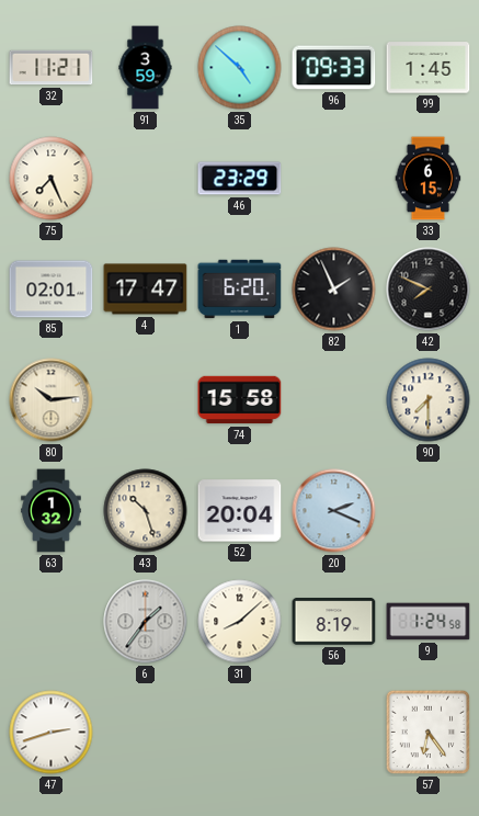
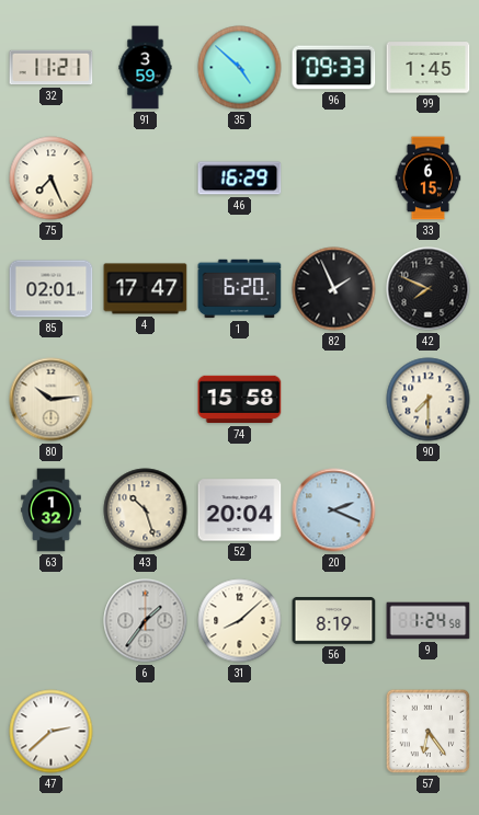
46: 23:29 -> 16:29
47: 2:42 -> 2:38
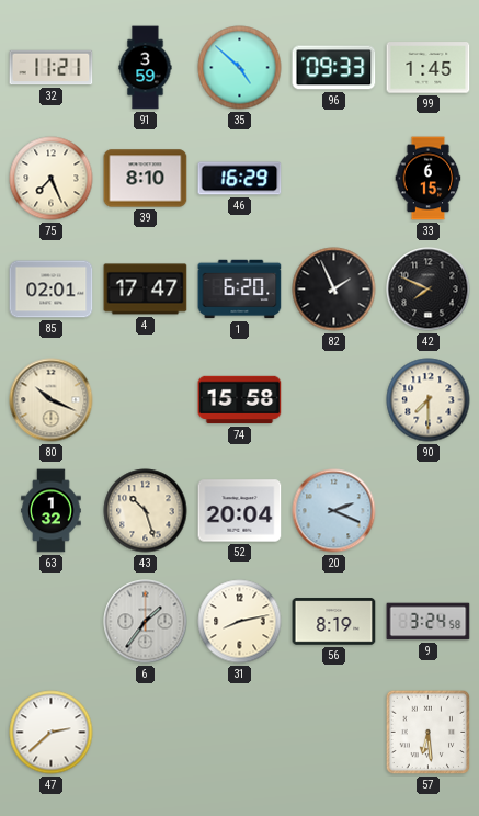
39: none -> 8:10
80: 10:14 -> 10:19
31: 8:08 -> 8:13
9: 1:24 -> 3:24
57: 6:24 -> 6:29
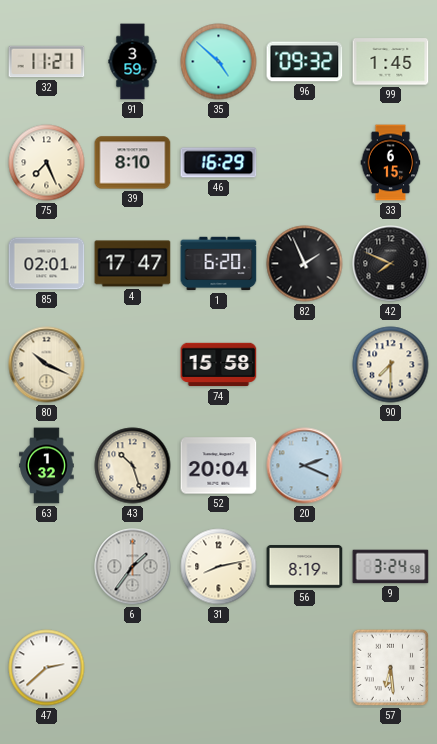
96: 09:33 -> 09:32
